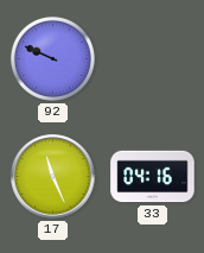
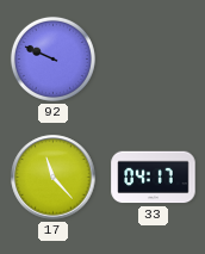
17: 11:26 -> 11:23
33: 04:16 -> 04:17
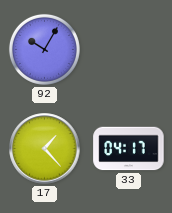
92: 9:49 -> 10:05
17: 11:23 -> 1:23
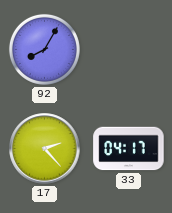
92: 10:05 -> 8:05
17: 1:23 -> 2:23
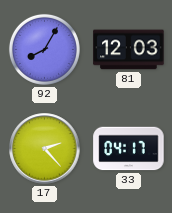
81: none -> 12:03
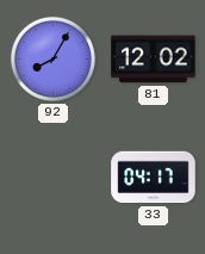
81: 12:03 -> 12:02
17: 2:23 -> none
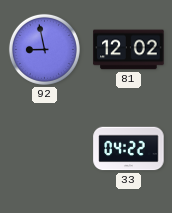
92: 8:05 -> 8:58
33: 04:17 -> 04:22
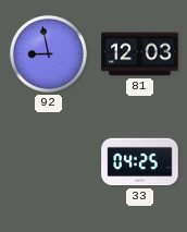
81: 12:02 -> 12:03
33: 04:22 -> 04:25
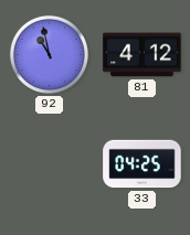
92: 8:58 -> 10:58
81: 12:03 -> 4:12
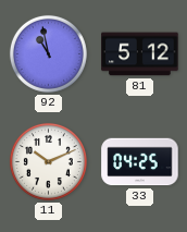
81: 4:12 -> 5:12
11: none -> 10:11
